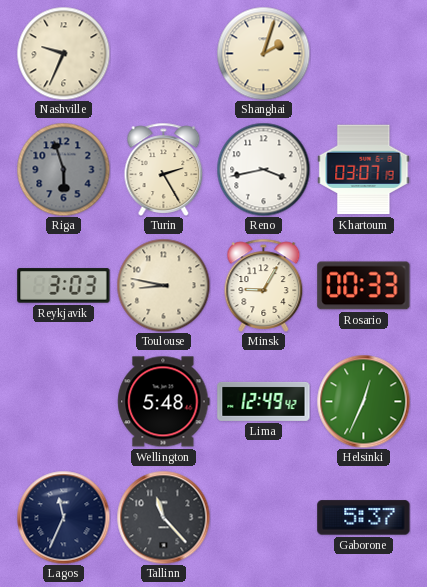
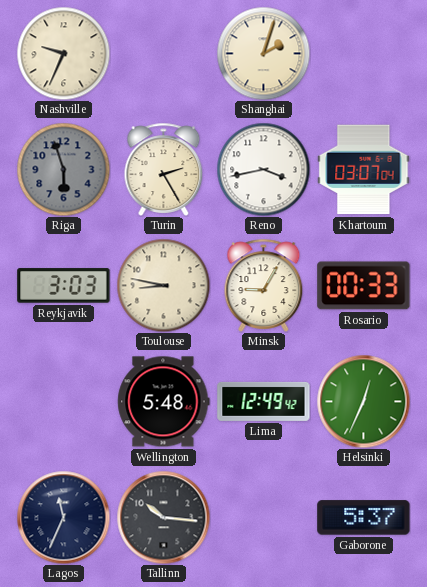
Khartoum: 03:07:19 -> 03:07:04
Tallinn: 11:23 -> 10:16
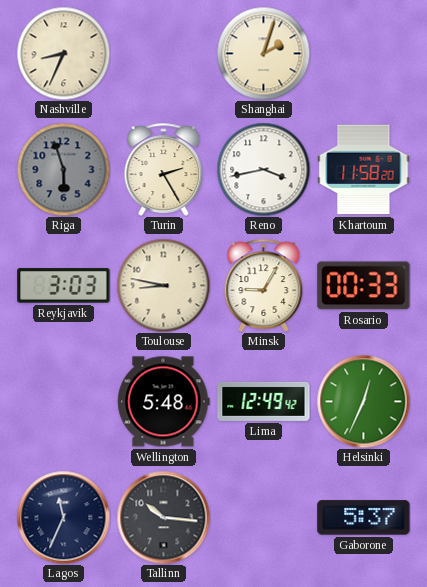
Nashville: 9:34 -> 8:34
Khartoum: 03:07 -> 11:58
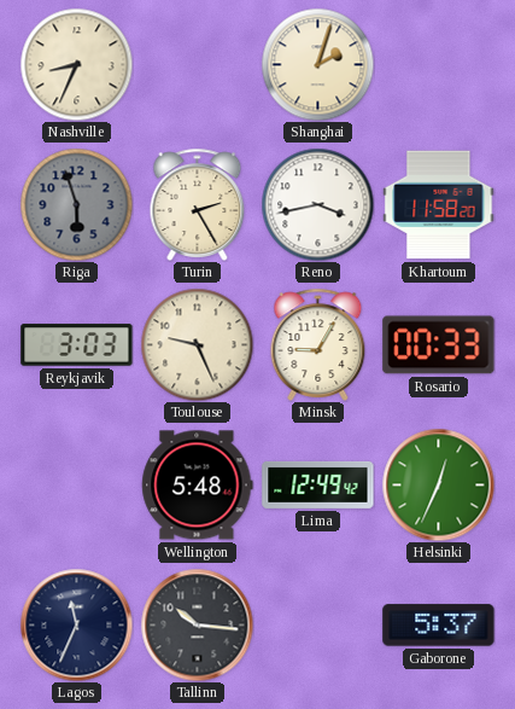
Toulouse: 8:47 -> 9:26
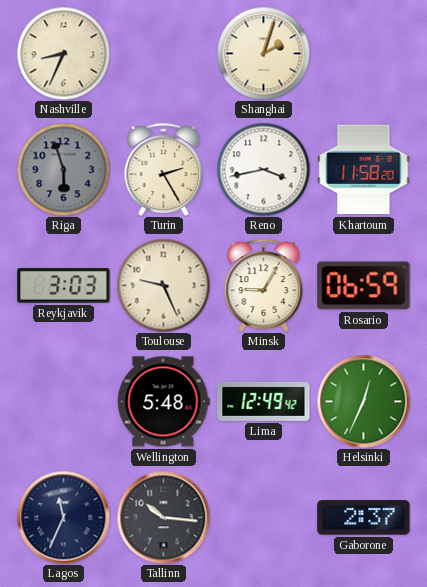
Rosario: 00:33 -> 06:59
Gaborone: 5:37 -> 2:37
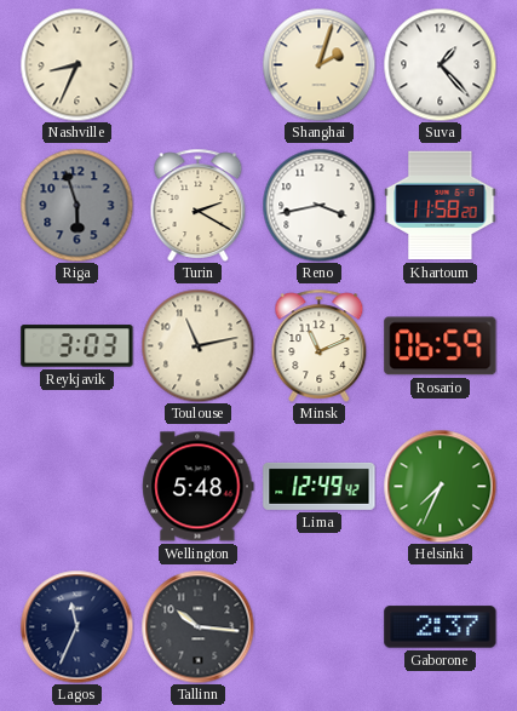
Suva: none -> 1:23
Turin: 2:25 -> 2:20
Toulouse: 9:26 -> 11:13
Minsk: 9:05 -> 11:11
Helsinki: 12:34 -> 7:34
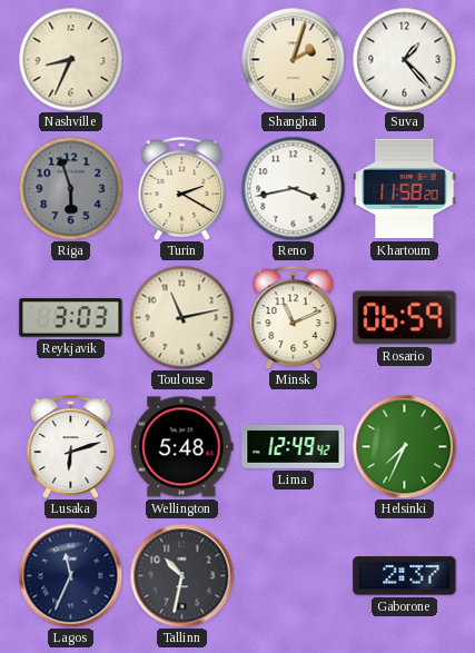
Lusaka: none -> 6:12
Tallinn: 10:16 -> 10:32
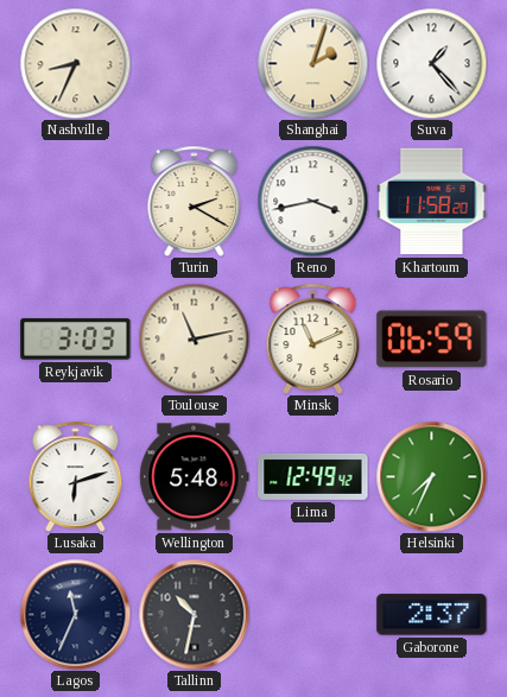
Riga: 5:57 -> none
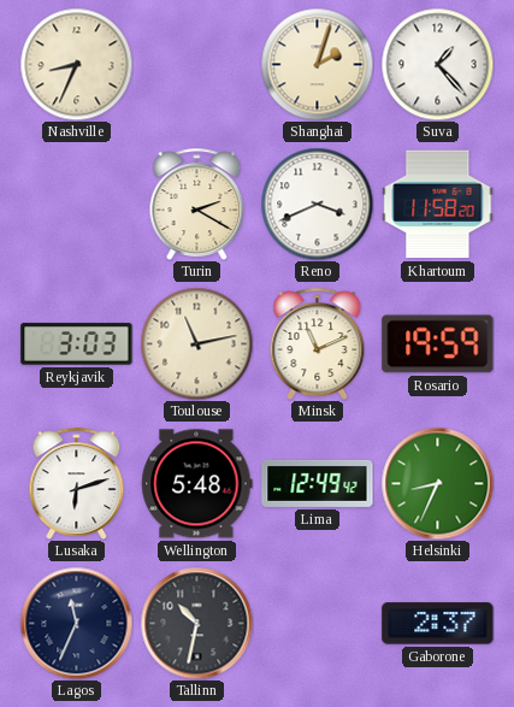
Reno: 3:43 -> 3:41
Rosario: 06:59 -> 19:59
Helsinki: 7:34 -> 8:34
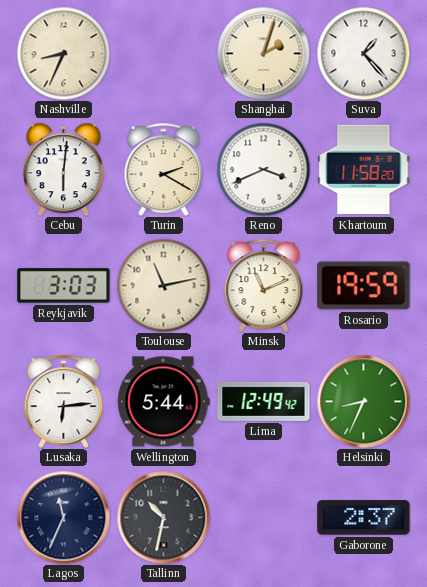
Cebu: none -> 6:01
Lusaka: 6:12 -> 6:14
Wellington: 5:48 -> 5:44
